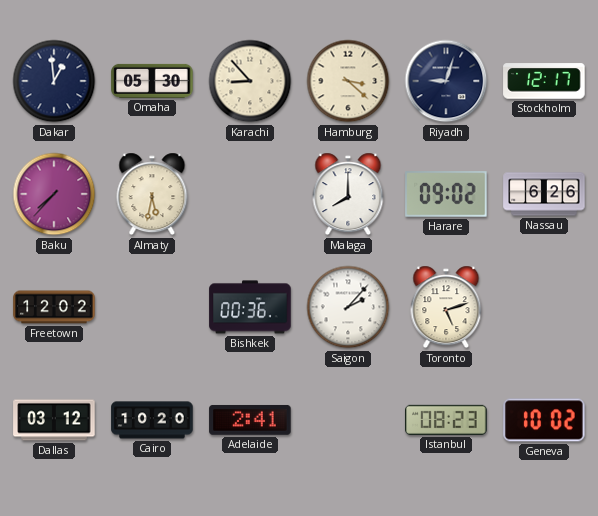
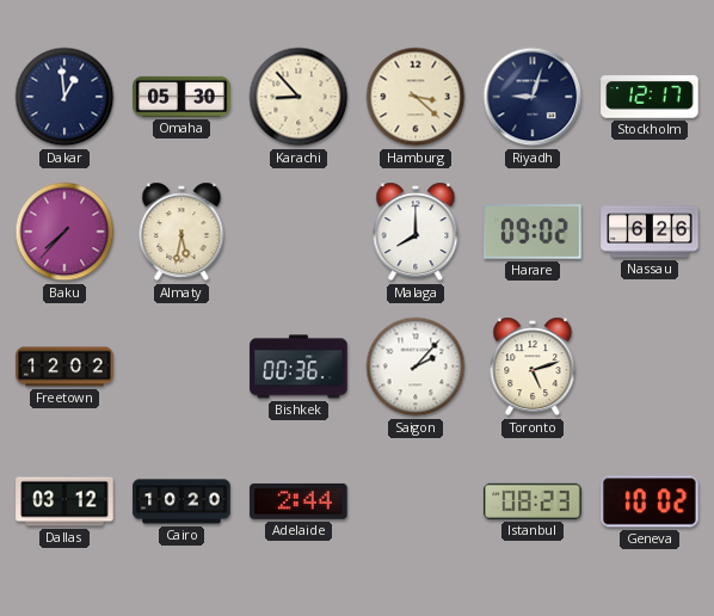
Adelaide: 2:41 -> 2:44
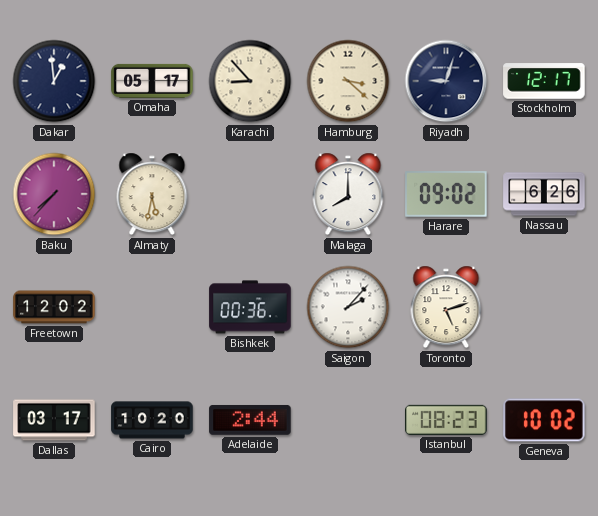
Omaha: 05:30 -> 05:17
Dallas: 03:12 -> 03:17
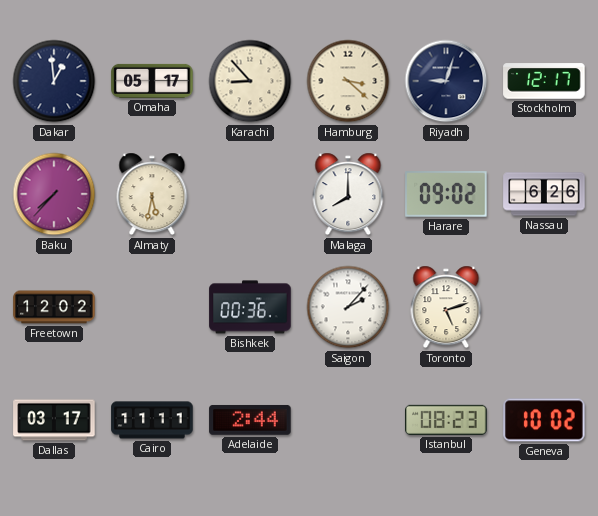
Cairo: 10:20 -> 11:11
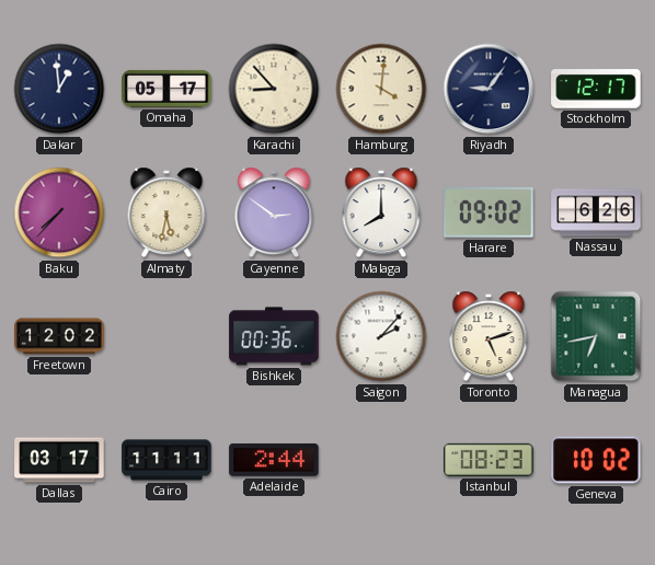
Hamburg: 3:22 -> 4:01
Riyadh: 9:03 -> 9:06
Cayenne: none -> 2:51
Managua: none -> 6:43
